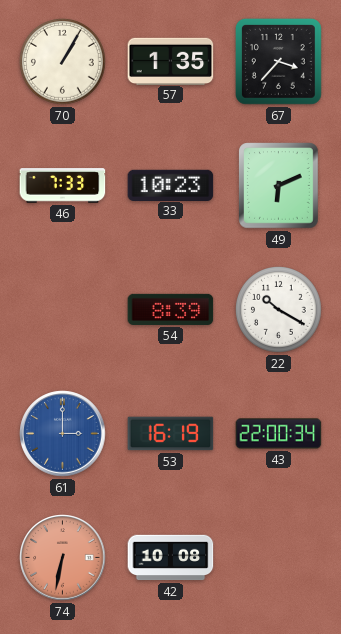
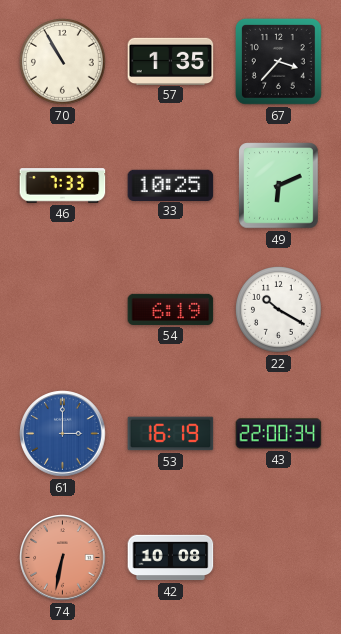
70: 1:05 -> 10:55
33: 10:23 -> 10:25
54: 8:39 -> 6:19
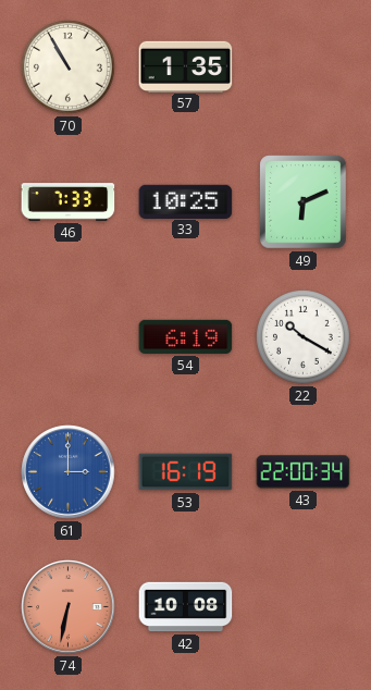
67: 3:37 -> none
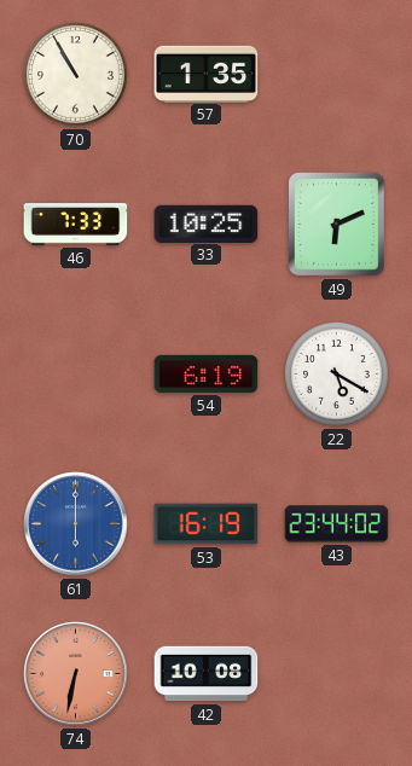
22: 10:20 -> 5:20
61: 3:00 -> 6:00
43: 22:00 -> 23:44
